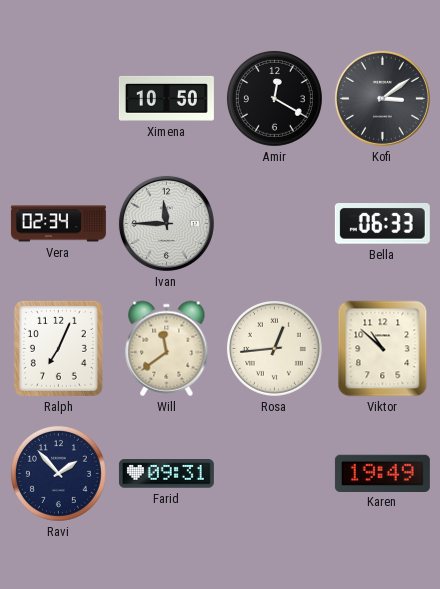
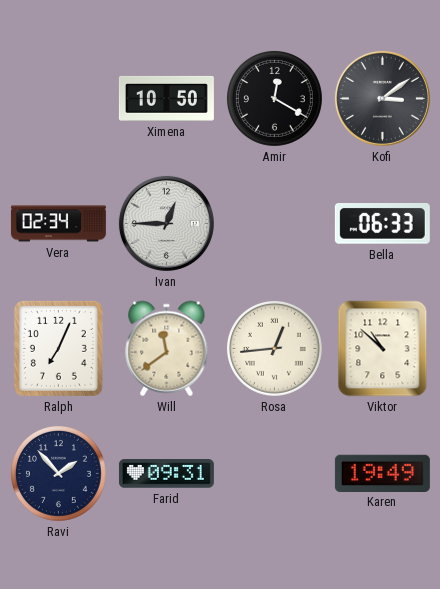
Ivan: 11:45 -> 12:45
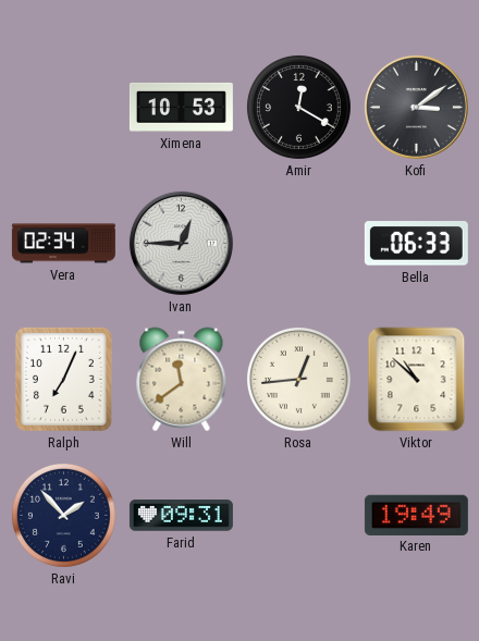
Ximena: 10:50 -> 10:53
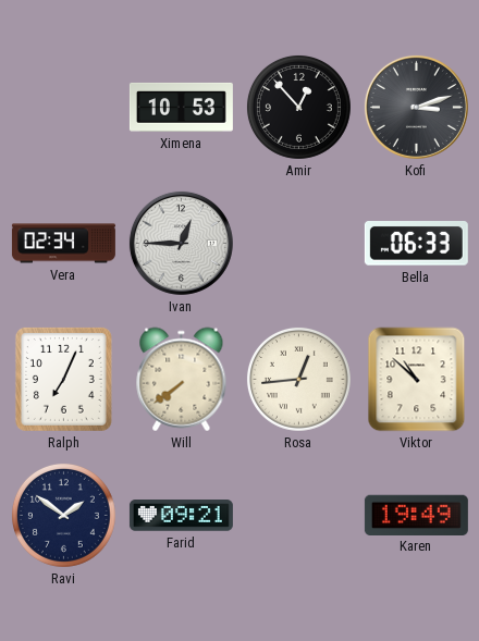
Amir: 12:20 -> 12:53
Kofi: 3:09 -> 3:12
Will: 11:39 -> 7:39
Ravi: 1:53 -> 1:51
Farid: 09:31 -> 09:21
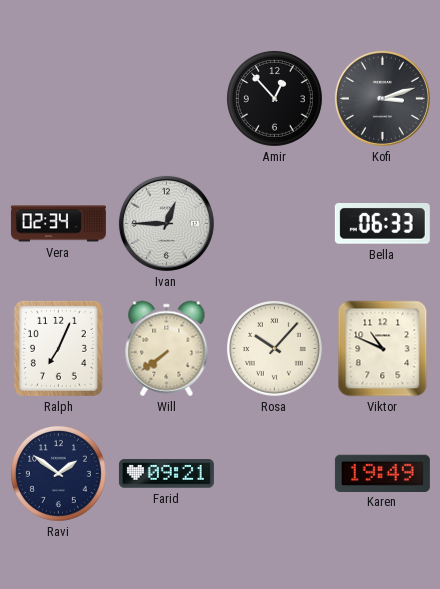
Ximena: 10:53 -> none
Rosa: 12:44 -> 10:07
Viktor: 10:52 -> 10:49
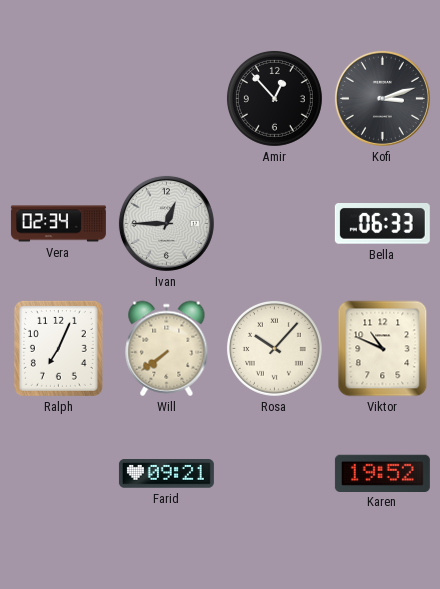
Ravi: 1:51 -> none
Karen: 19:49 -> 19:52
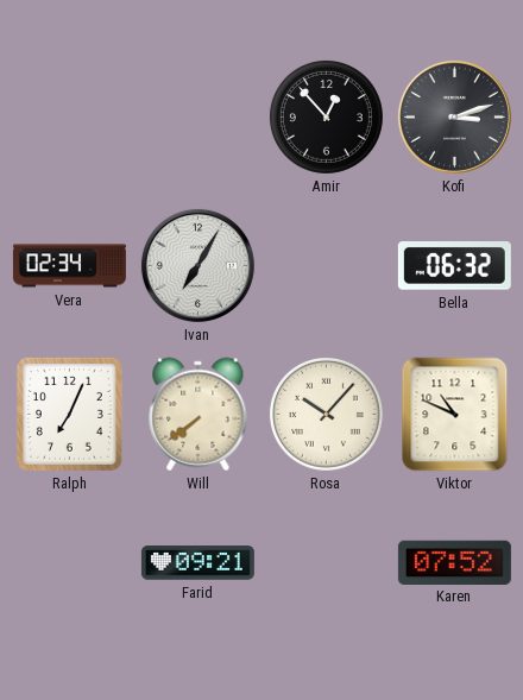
Ivan: 12:45 -> 7:05
Bella: 06:33 -> 06:32
Karen: 19:52 -> 07:52
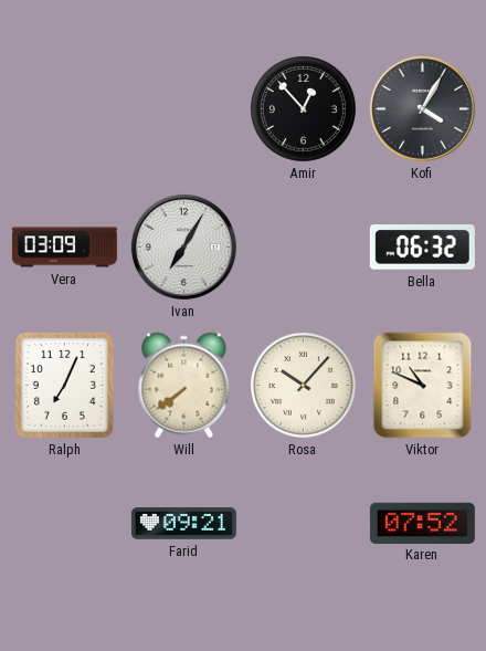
Kofi: 3:12 -> 4:05
Vera: 02:34 -> 03:09
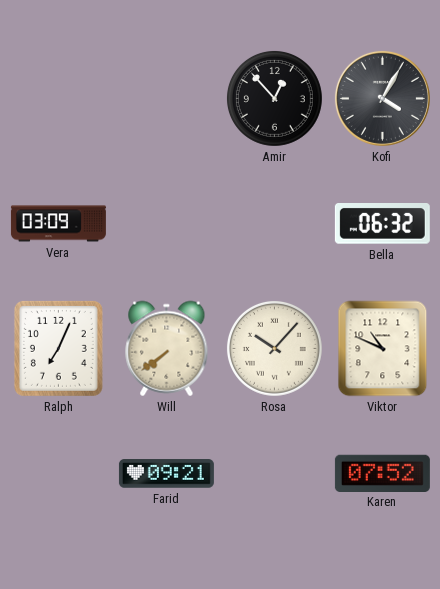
Ivan: 7:05 -> none
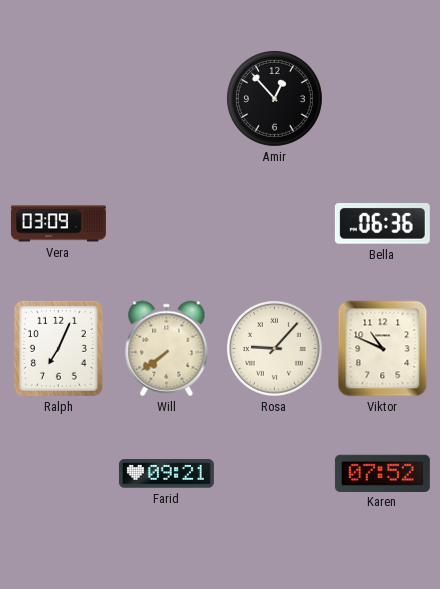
Kofi: 4:05 -> none
Bella: 06:32 -> 06:36
Rosa: 10:07 -> 9:07
